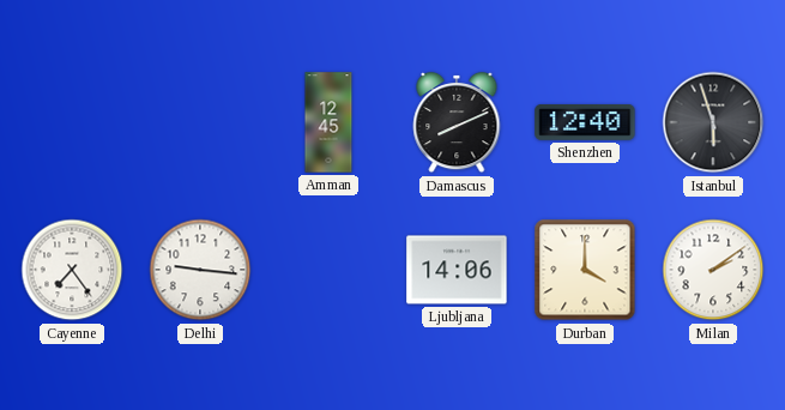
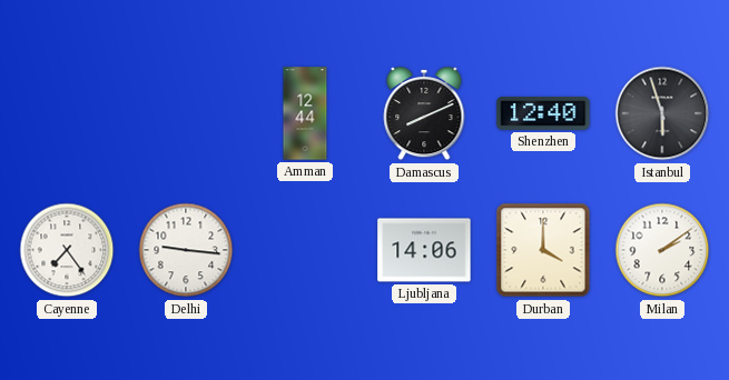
Amman: 12:45 -> 12:44
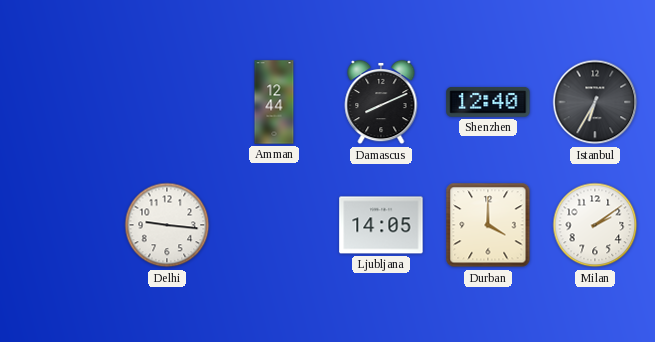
Istanbul: 5:57 -> 6:35
Cayenne: 7:24 -> none
Ljubljana: 14:06 -> 14:05
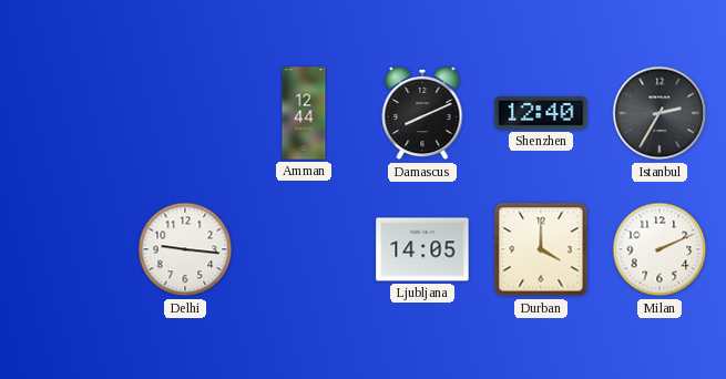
Istanbul: 6:35 -> 2:35
Milan: 2:09 -> 2:11
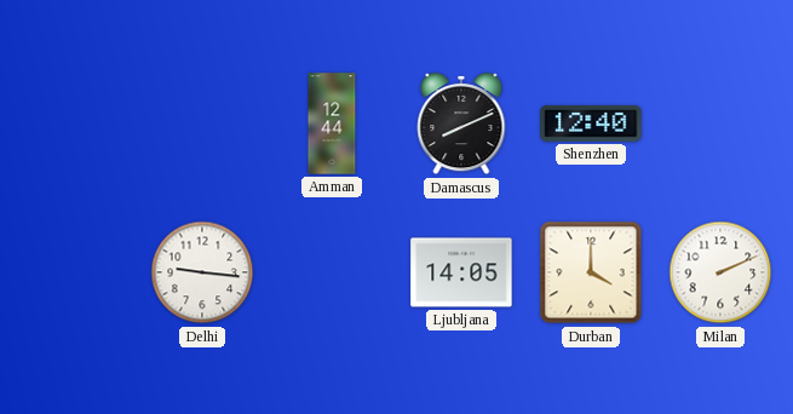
Istanbul: 2:35 -> none
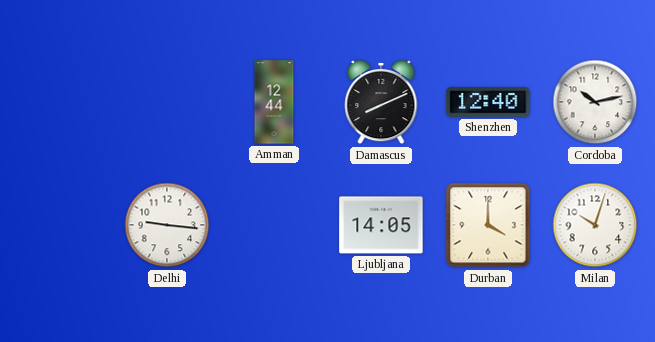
Cordoba: none -> 10:13
Milan: 2:11 -> 10:03
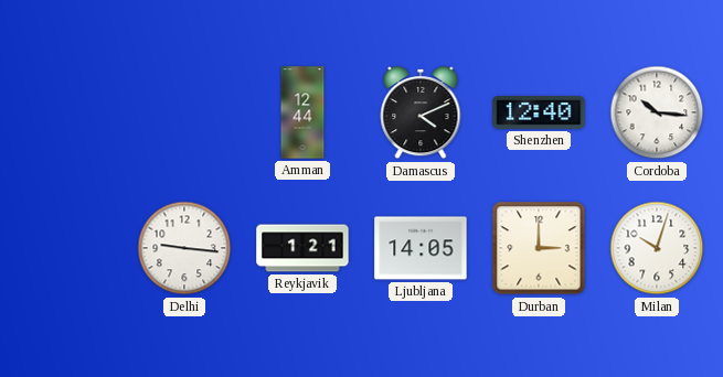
Damascus: 8:11 -> 4:11
Cordoba: 10:13 -> 10:16
Reykjavik: none -> 1:21
Durban: 4:00 -> 3:00
